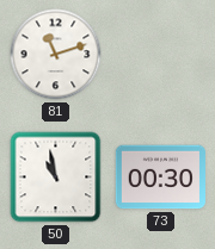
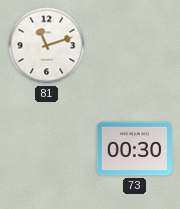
50: 10:58 -> none
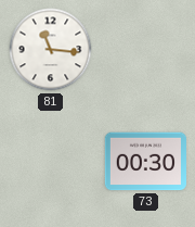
81: 11:12 -> 11:16
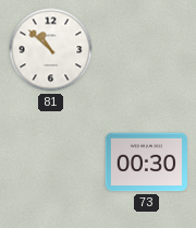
81: 11:16 -> 10:52
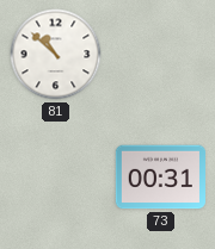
73: 00:30 -> 00:31
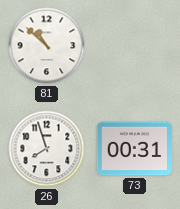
26: none -> 7:57
